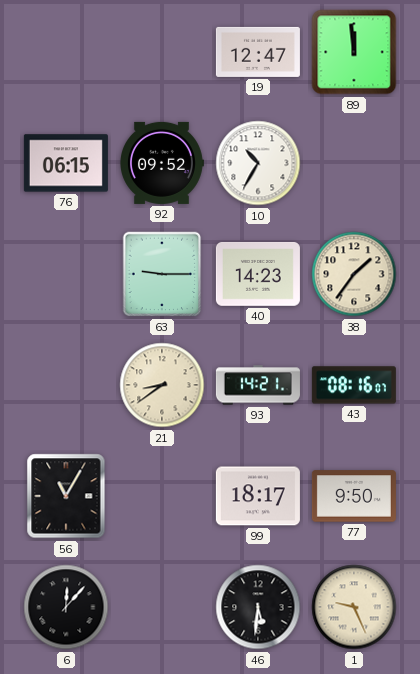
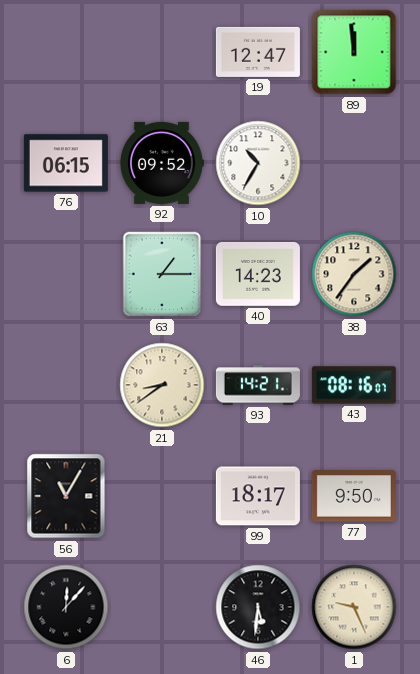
63: 9:15 -> 1:15
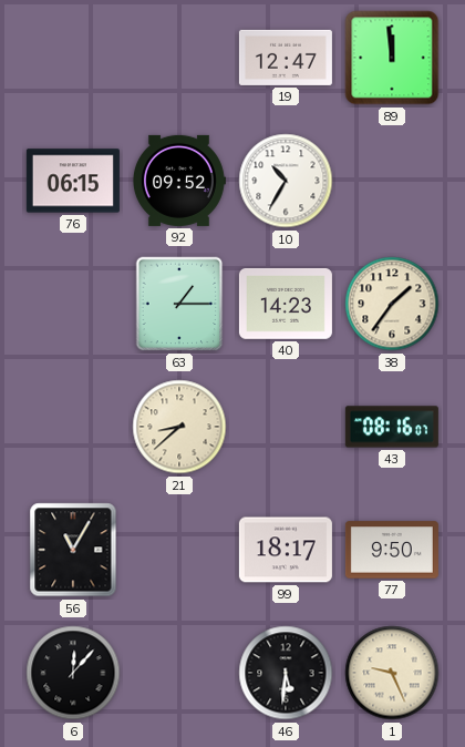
21: 8:39 -> 8:38
93: 14:21 -> none
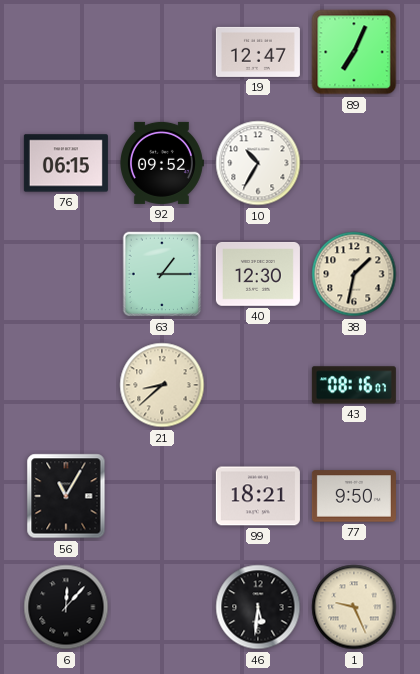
89: 11:59 -> 7:04
40: 14:23 -> 12:30
38: 1:36 -> 1:32
99: 18:17 -> 18:21
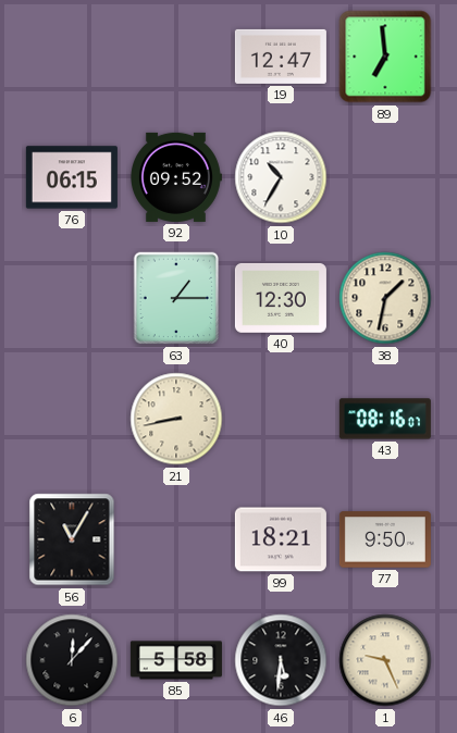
89: 7:04 -> 6:59
21: 8:38 -> 8:43
85: none -> 5:58
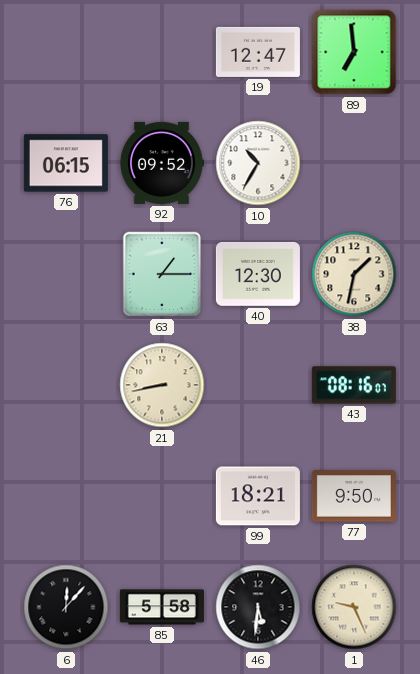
56: 11:05 -> none
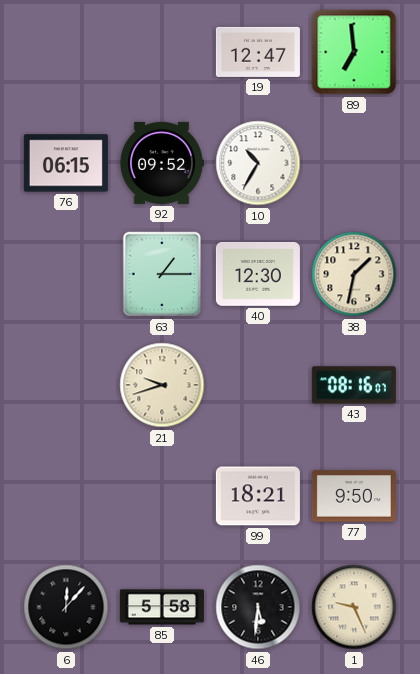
21: 8:43 -> 9:42
